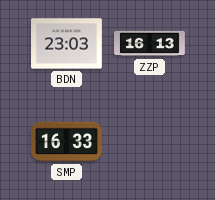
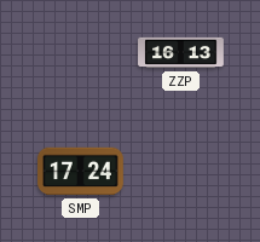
BDN: 23:03 -> none
SMP: 16:33 -> 17:24
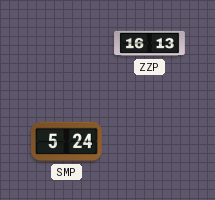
SMP: 17:24 -> 5:24
